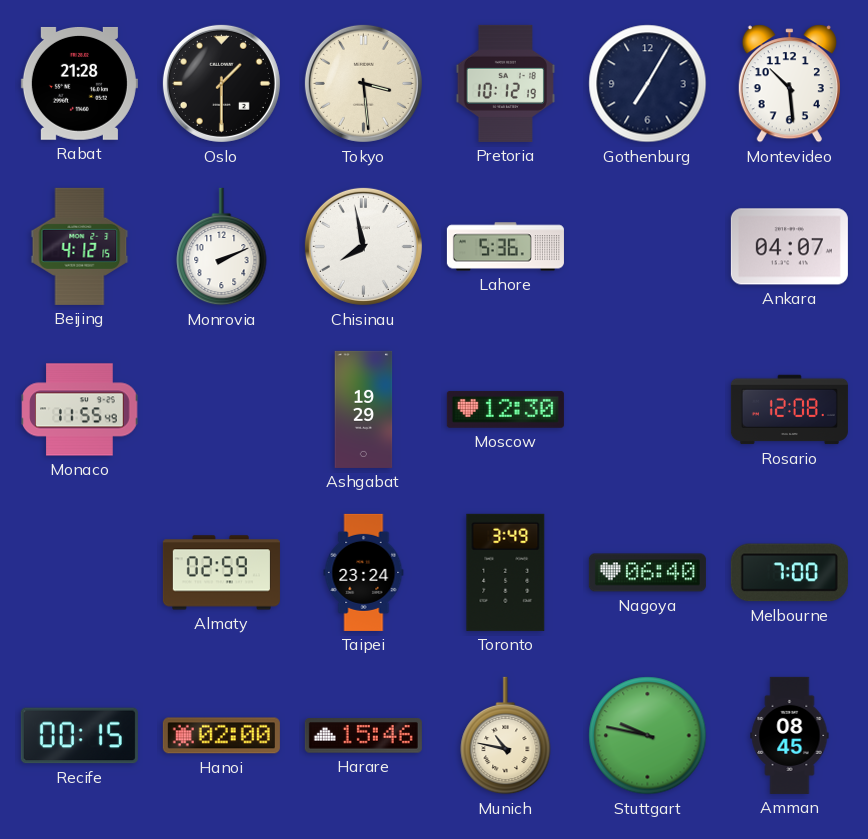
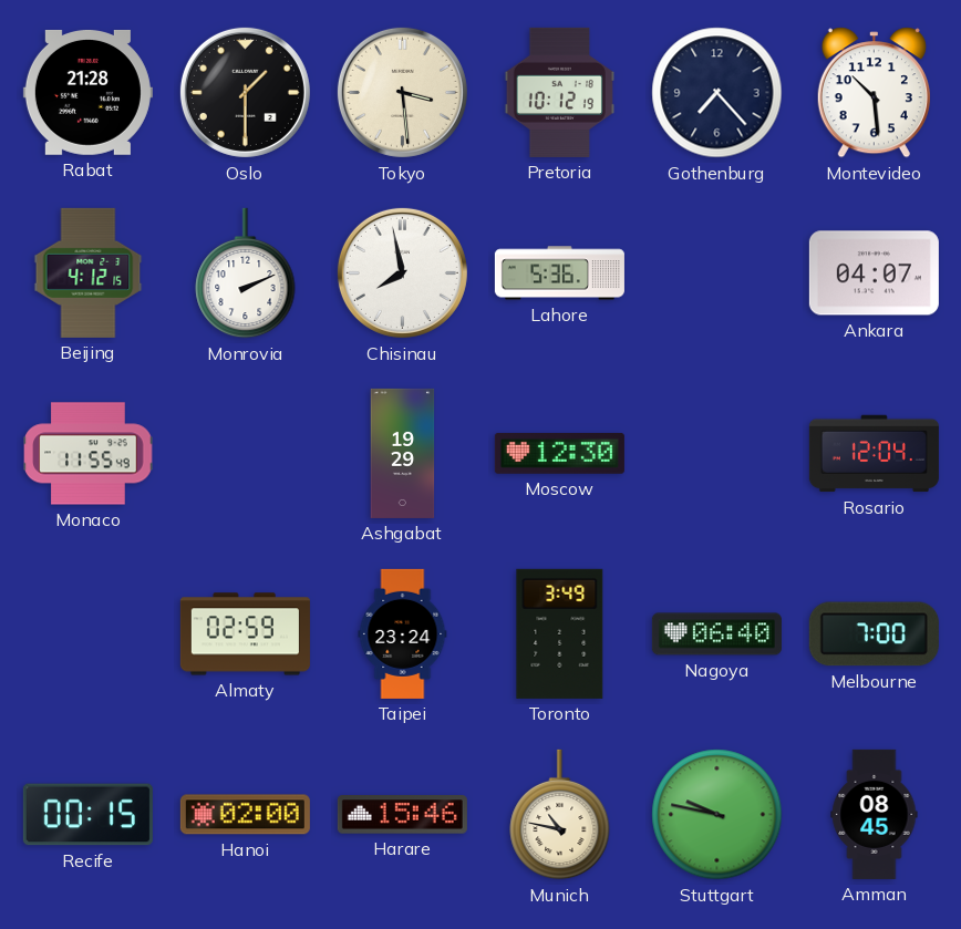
Gothenburg: 7:05 -> 7:23
Rosario: 12:08 -> 12:04
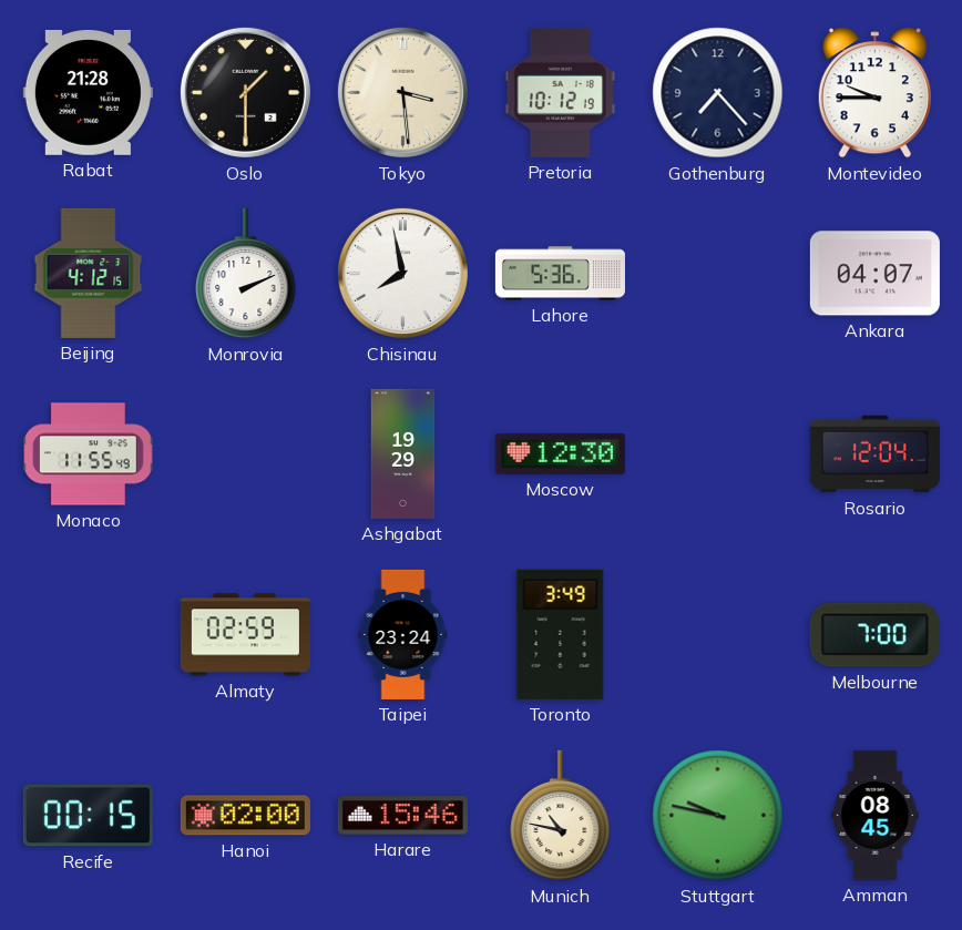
Montevideo: 10:29 -> 9:45
Nagoya: 06:40 -> none
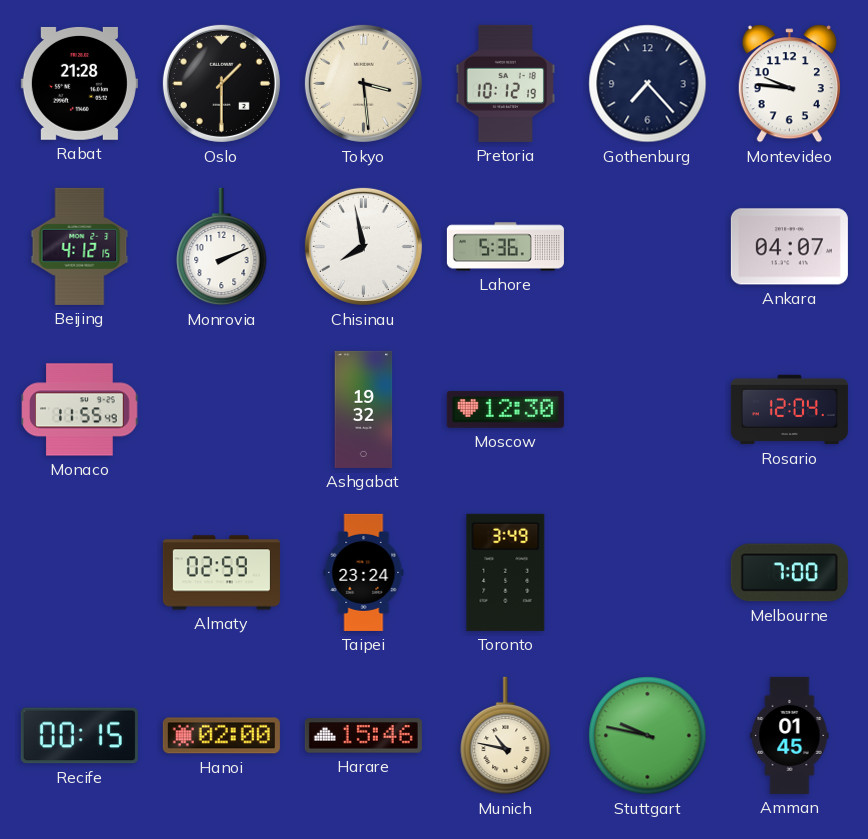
Montevideo: 9:45 -> 9:46
Ashgabat: 19:29 -> 19:32
Amman: 08:45 -> 01:45
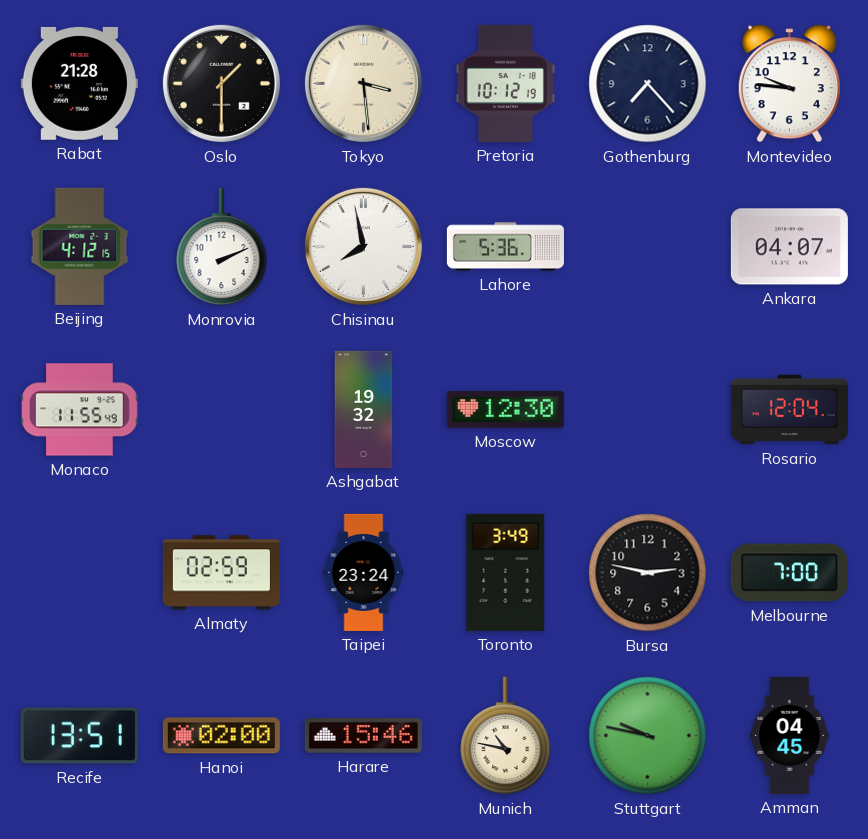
Bursa: none -> 2:47
Recife: 00:15 -> 13:51
Amman: 01:45 -> 04:45
